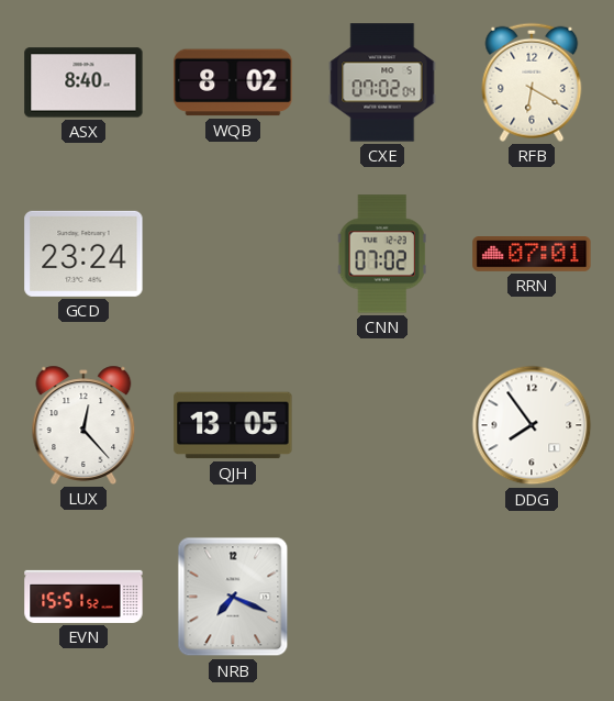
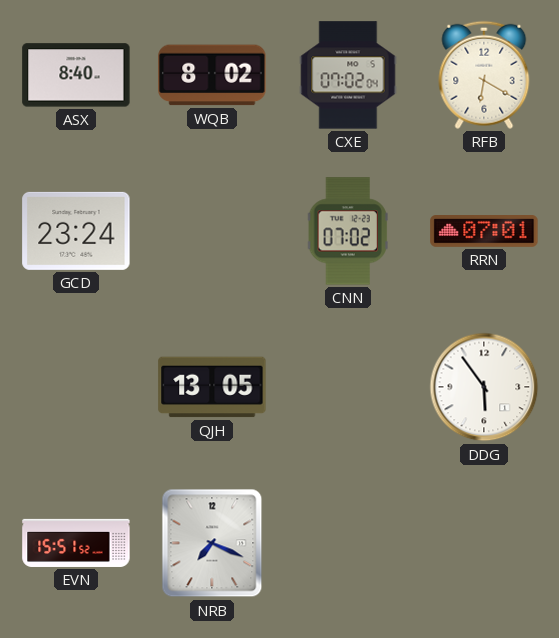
LUX: 12:23 -> none
DDG: 7:54 -> 5:54
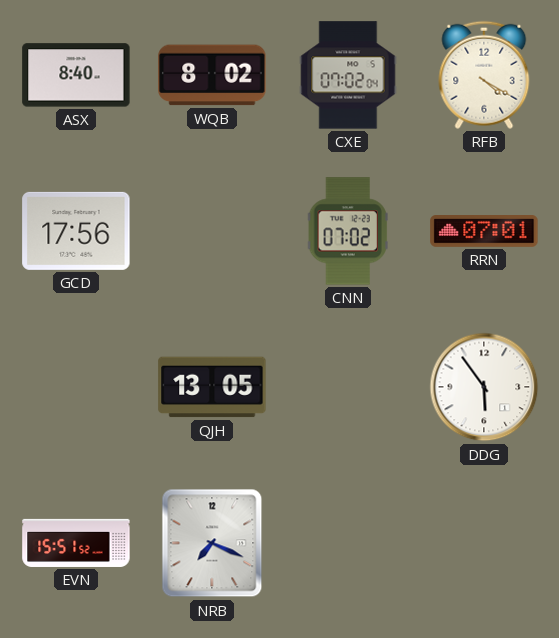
RFB: 6:20 -> 4:20
GCD: 23:24 -> 17:56
